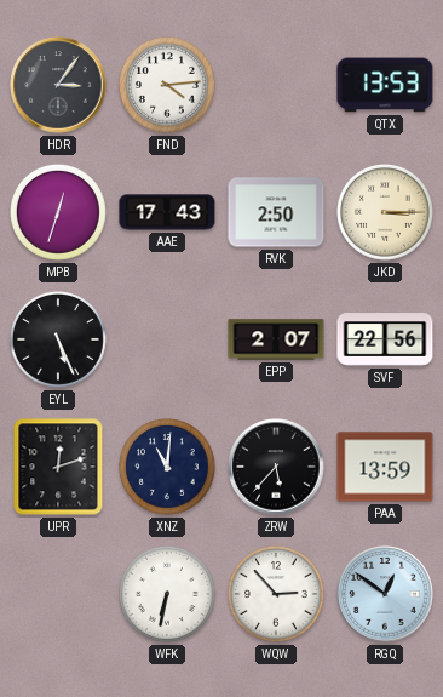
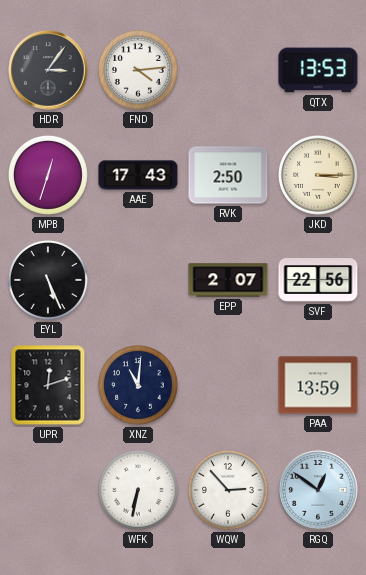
ZRW: 5:37 -> none
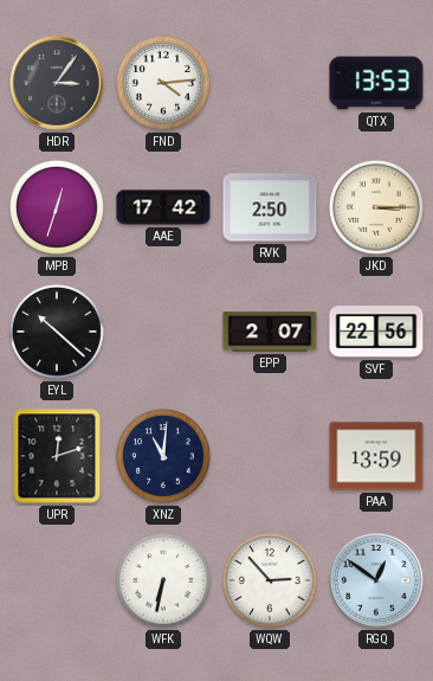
AAE: 17:43 -> 17:42
EYL: 5:26 -> 10:22
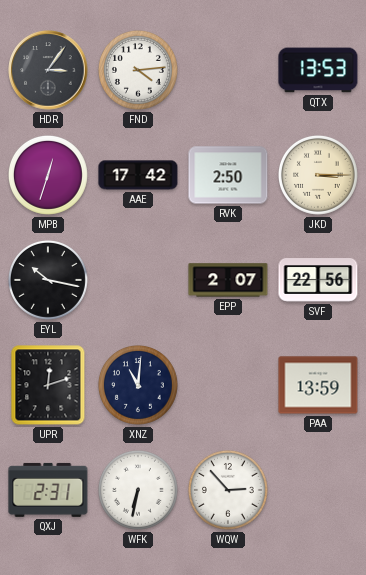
EYL: 10:22 -> 10:17
QXJ: none -> 2:31
RGQ: 12:51 -> none
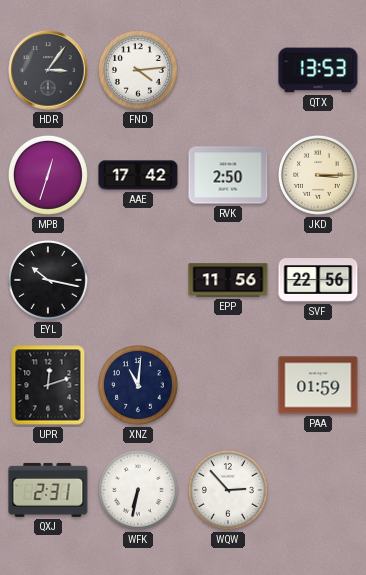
EPP: 2:07 -> 11:56
PAA: 13:59 -> 01:59
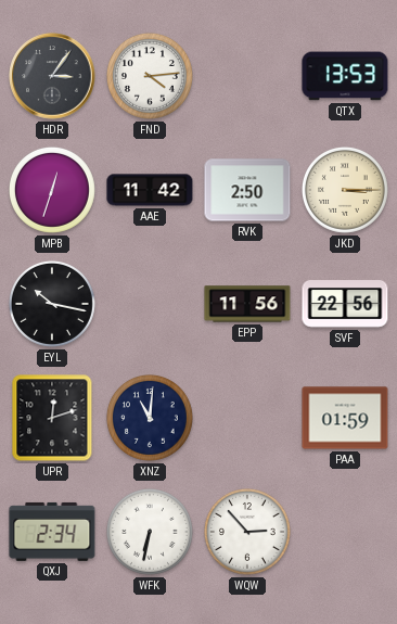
AAE: 17:42 -> 11:42
QXJ: 2:31 -> 2:34
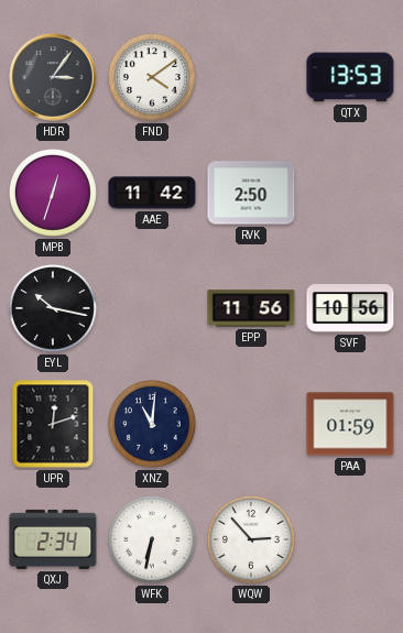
FND: 4:14 -> 4:09
JKD: 3:15 -> none
SVF: 22:56 -> 10:56
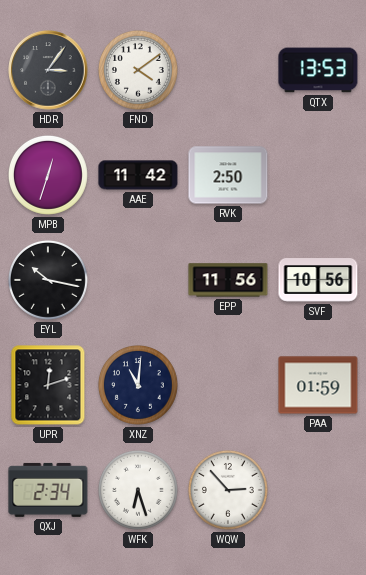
WFK: 6:32 -> 6:27
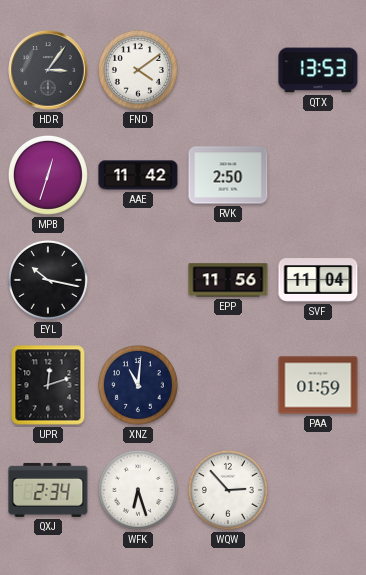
SVF: 10:56 -> 11:04
